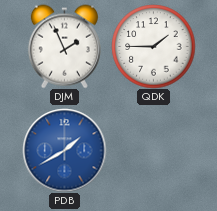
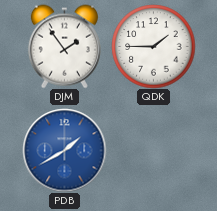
DJM: 1:56 -> 1:54
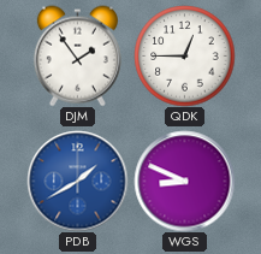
QDK: 1:45 -> 12:45
WGS: none -> 8:49
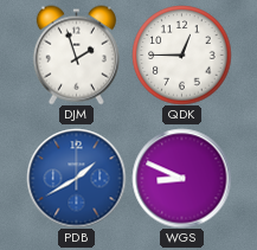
DJM: 1:54 -> 1:57
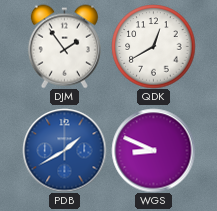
DJM: 1:57 -> 1:54
QDK: 12:45 -> 12:40
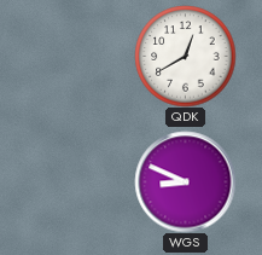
DJM: 1:54 -> none
PDB: 1:40 -> none
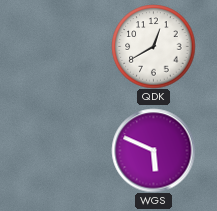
WGS: 8:49 -> 5:49
